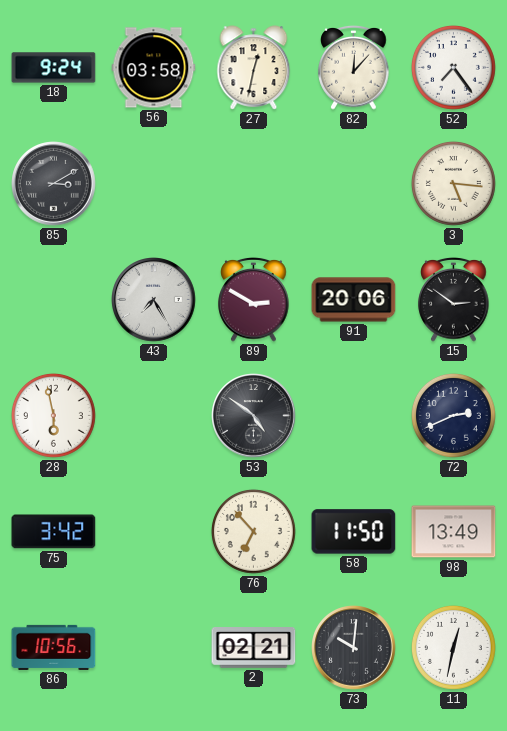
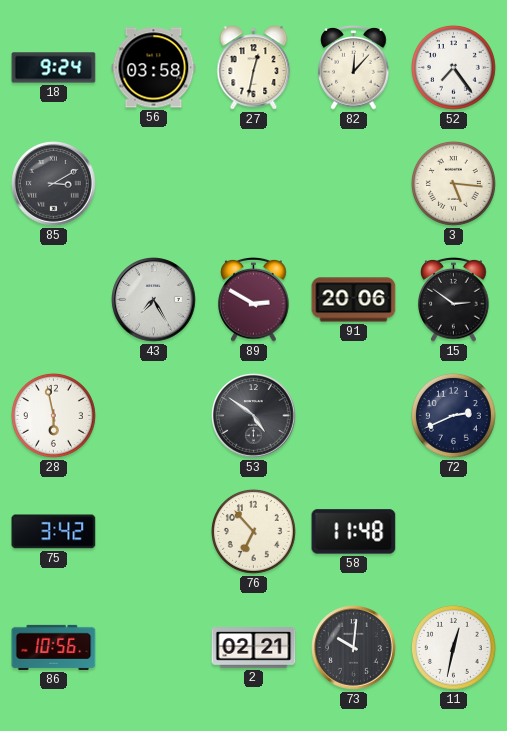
58: 11:50 -> 11:48
98: 13:49 -> none
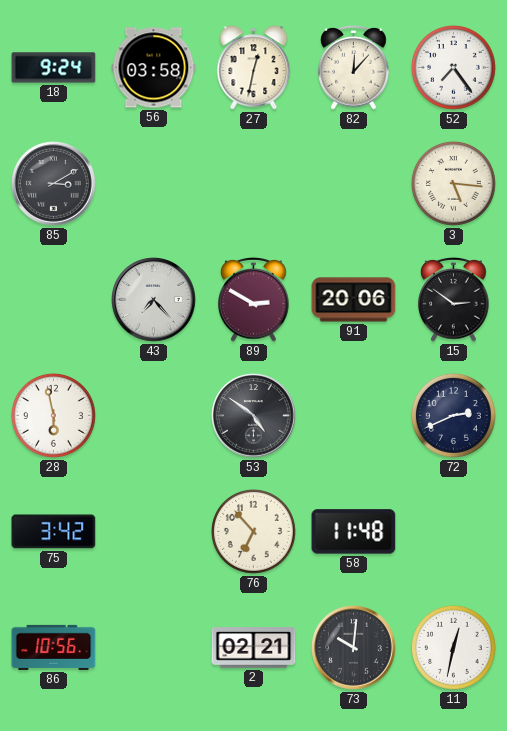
43: 7:25 -> 7:23
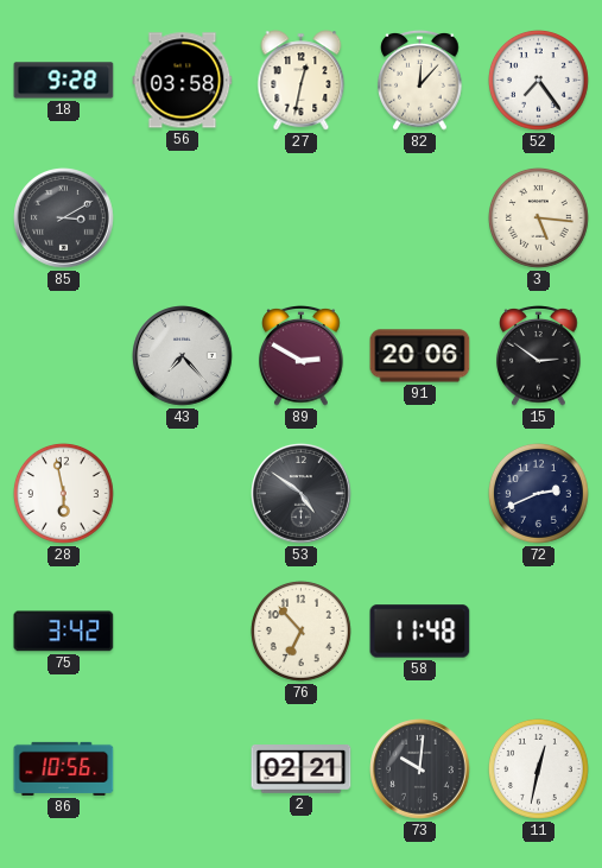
18: 9:24 -> 9:28
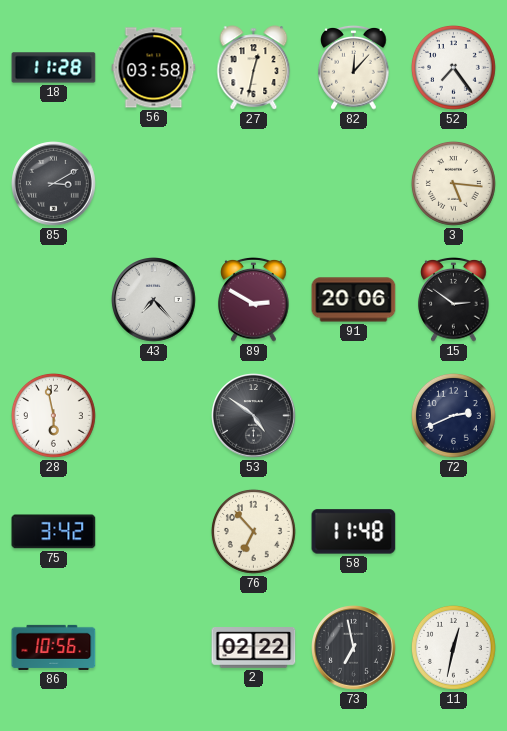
18: 9:28 -> 11:28
2: 02:21 -> 02:22
73: 10:01 -> 6:58
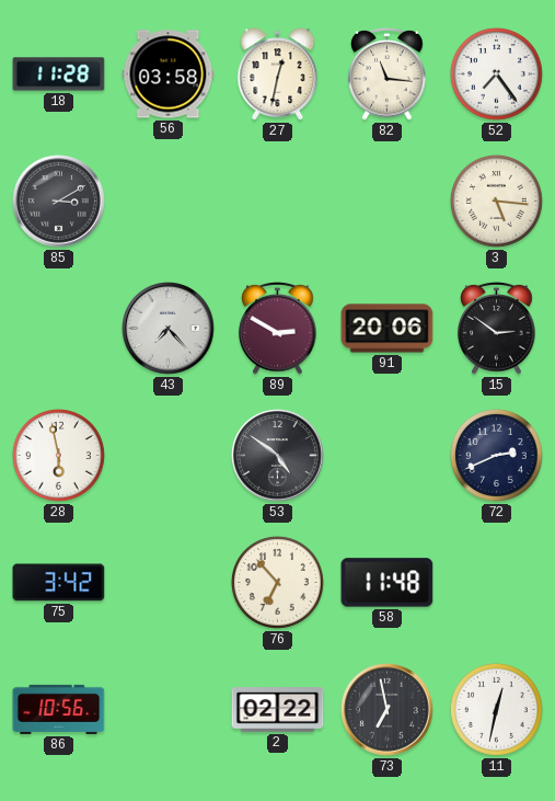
82: 12:07 -> 11:16
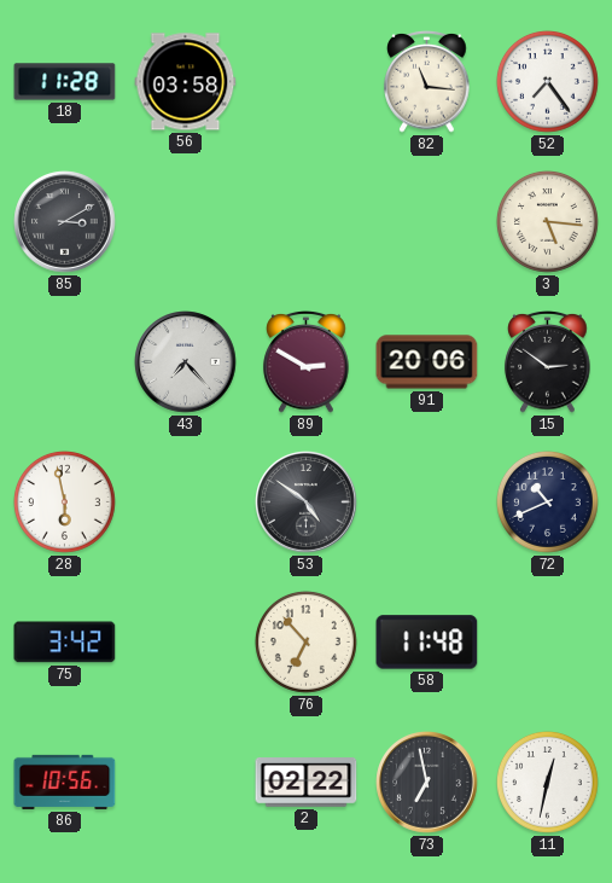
27: 12:32 -> none
72: 2:41 -> 10:41
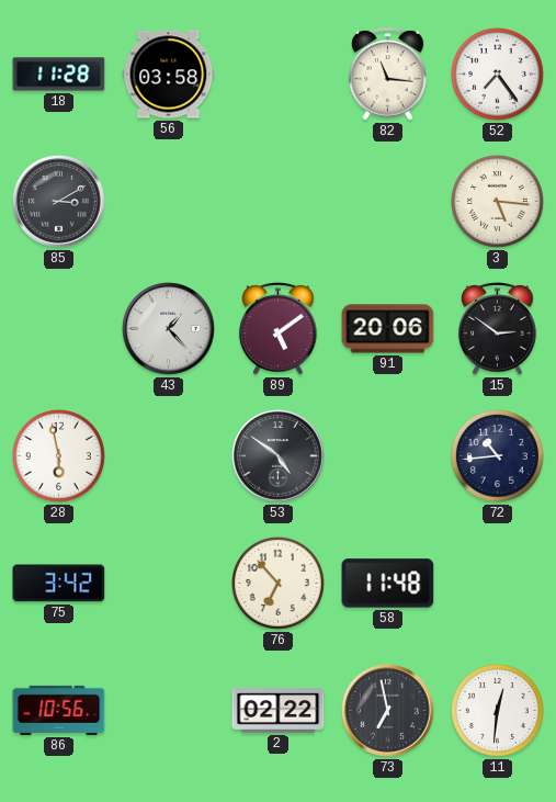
43: 7:23 -> 1:23
89: 2:50 -> 5:09
72: 10:41 -> 10:44
11: 12:32 -> 12:31
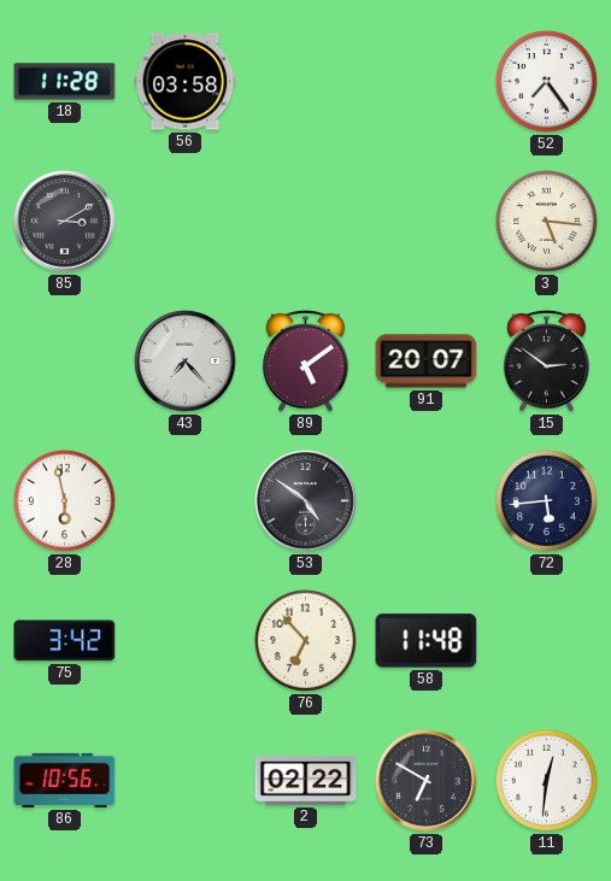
82: 11:16 -> none
43: 1:23 -> 7:23
91: 20:06 -> 20:07
72: 10:44 -> 5:44
73: 6:58 -> 6:50
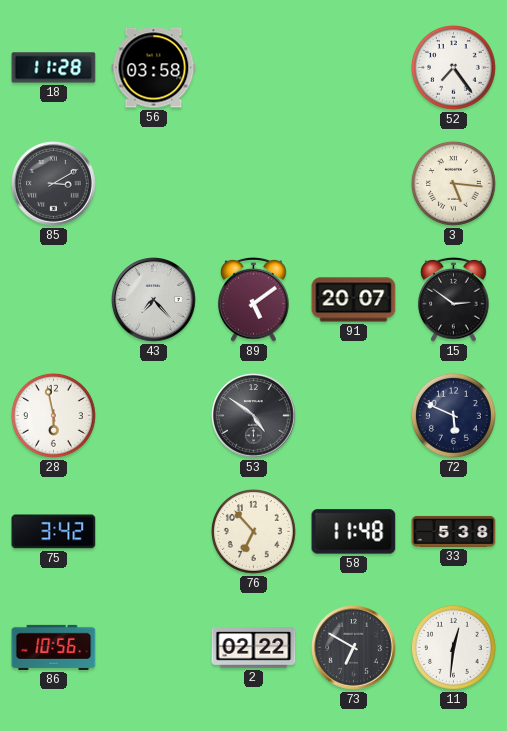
72: 5:44 -> 5:49
33: none -> 5:38
